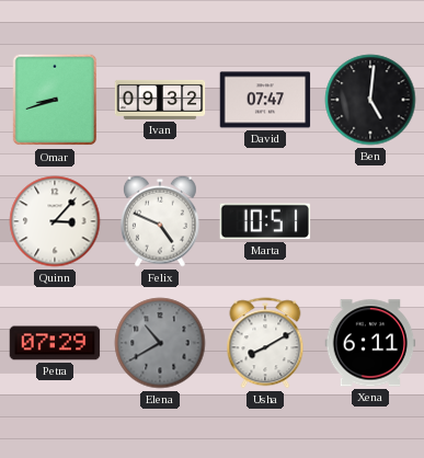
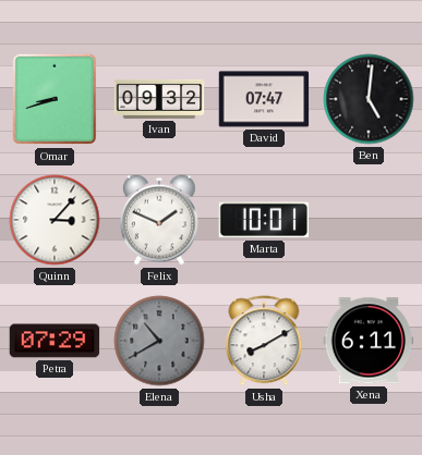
Felix: 4:49 -> 1:49
Marta: 10:51 -> 10:01
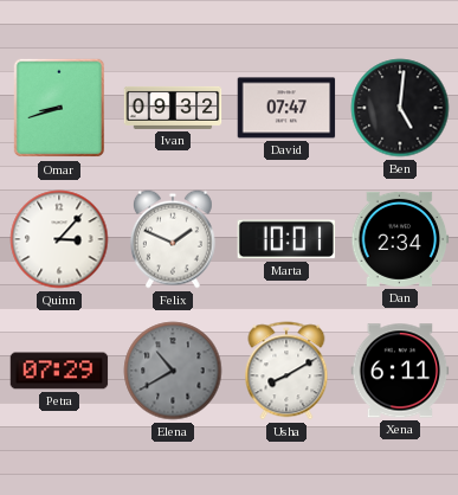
Dan: none -> 2:34
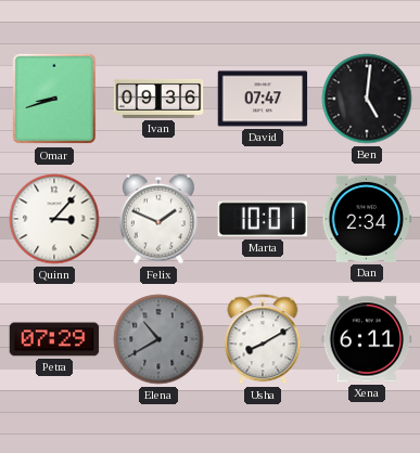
Ivan: 09:32 -> 09:36
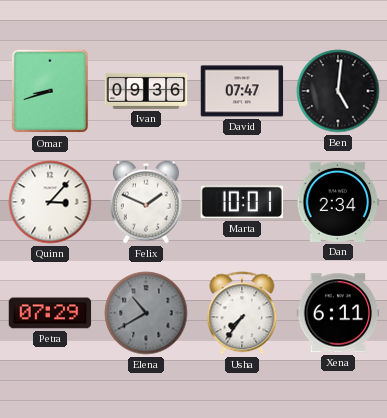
Usha: 8:10 -> 7:36
